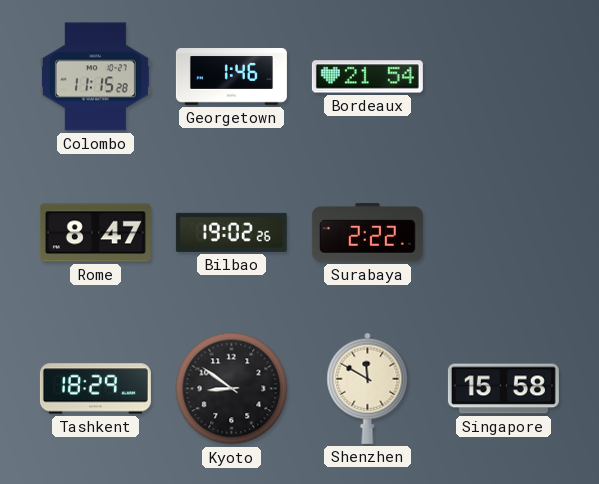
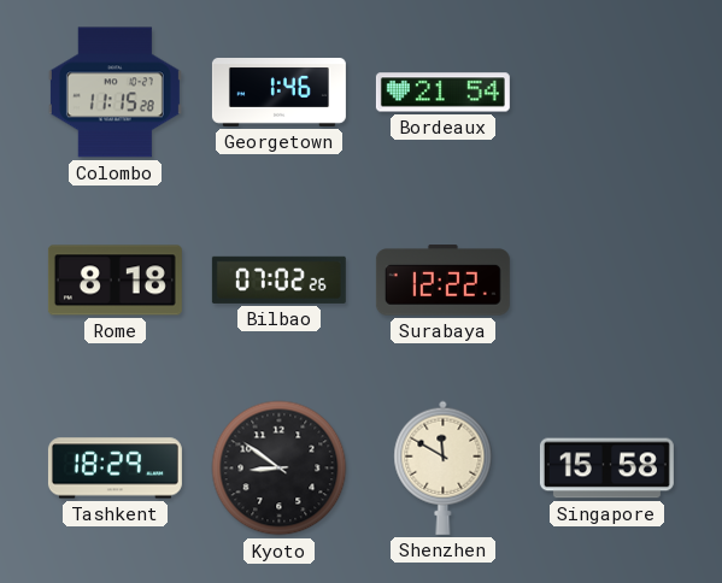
Rome: 8:47 -> 8:18
Bilbao: 19:02 -> 07:02
Surabaya: 2:22 -> 12:22
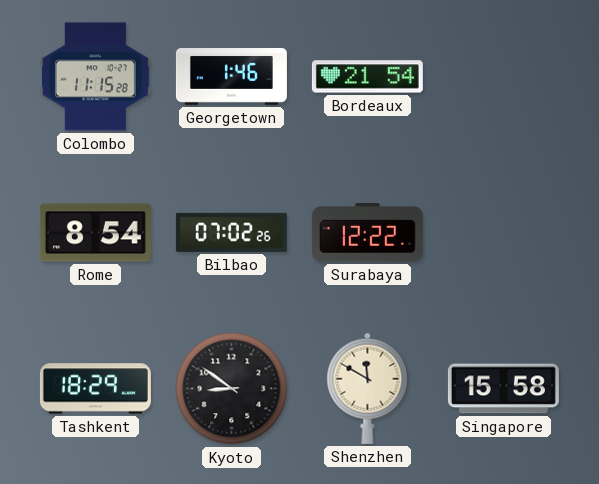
Rome: 8:18 -> 8:54
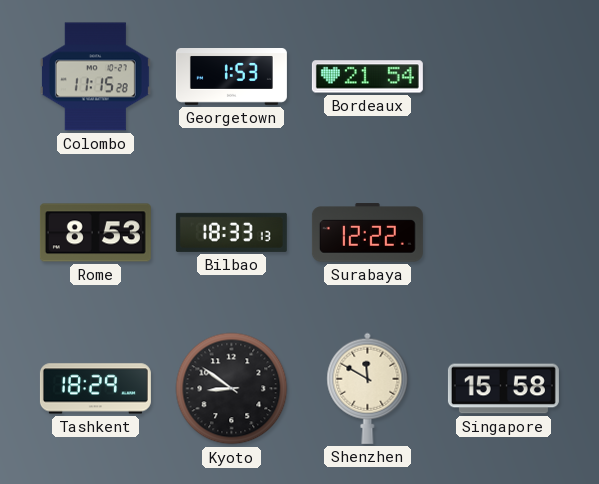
Georgetown: 1:46 -> 1:53
Rome: 8:54 -> 8:53
Bilbao: 07:02 -> 18:33
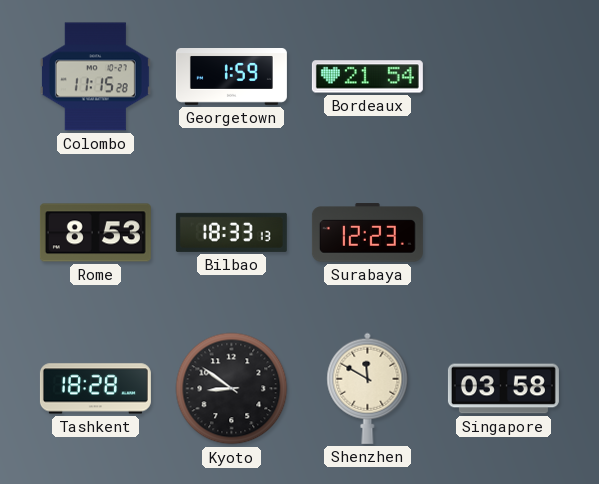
Georgetown: 1:53 -> 1:59
Surabaya: 12:22 -> 12:23
Tashkent: 18:29 -> 18:28
Singapore: 15:58 -> 03:58
